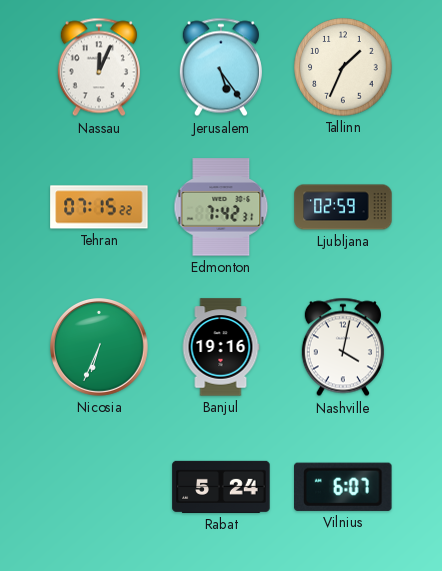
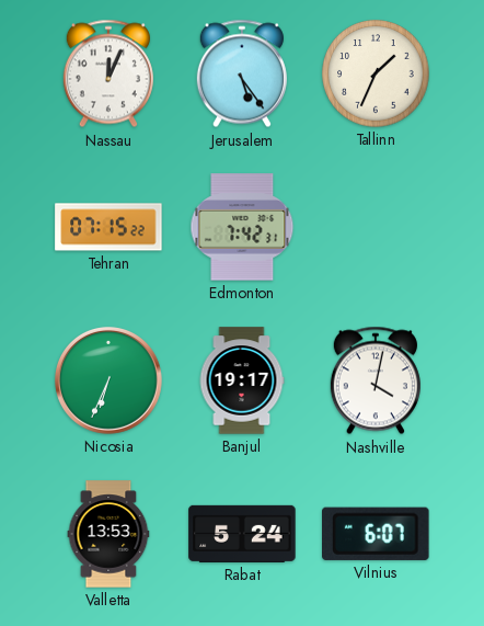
Ljubljana: 02:59 -> none
Banjul: 19:16 -> 19:17
Valletta: none -> 13:53
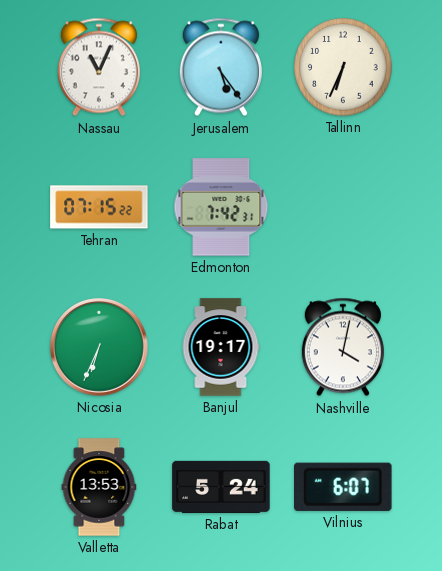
Nassau: 12:04 -> 11:04
Tallinn: 1:34 -> 6:34
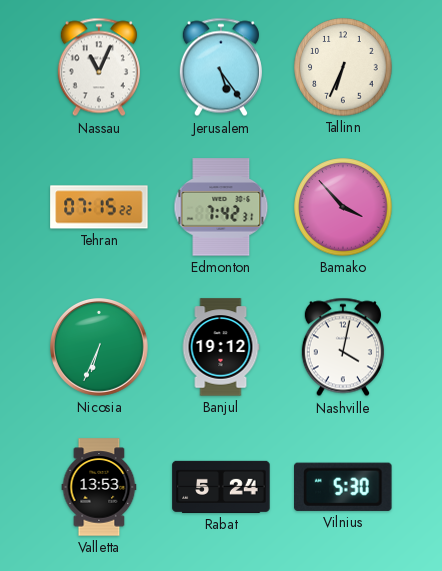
Bamako: none -> 3:53
Banjul: 19:17 -> 19:12
Vilnius: 6:07 -> 5:30
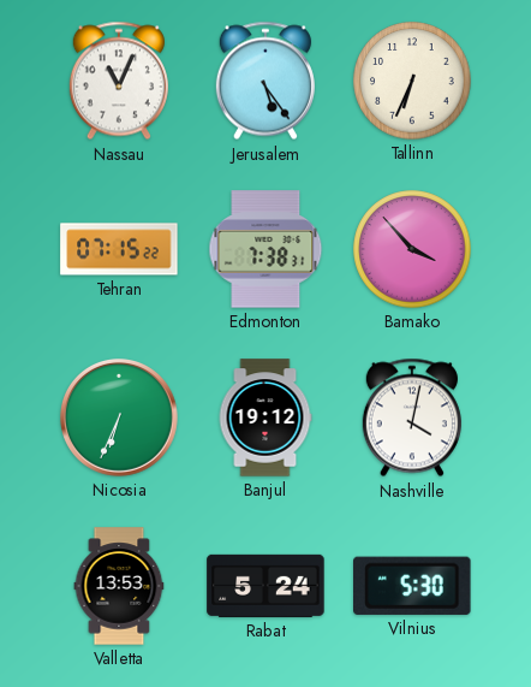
Edmonton: 7:42 -> 7:38
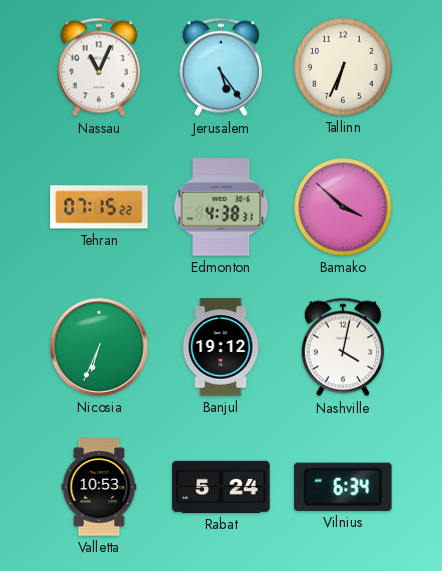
Edmonton: 7:38 -> 4:38
Bamako: 3:53 -> 3:52
Valletta: 13:53 -> 10:53
Vilnius: 5:30 -> 6:34
